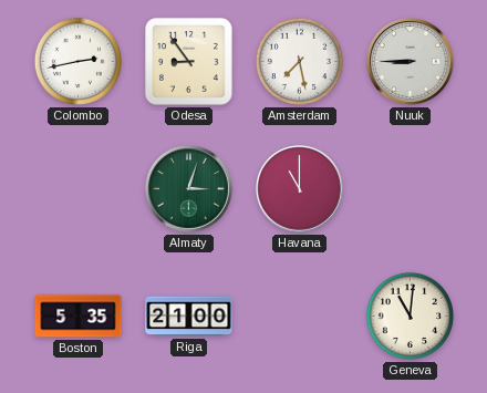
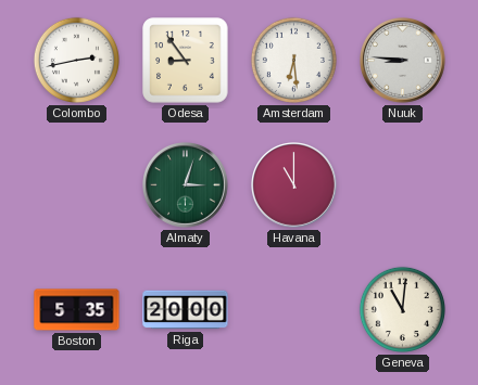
Amsterdam: 7:28 -> 6:29
Nuuk: 8:45 -> 8:46
Riga: 21:00 -> 20:00
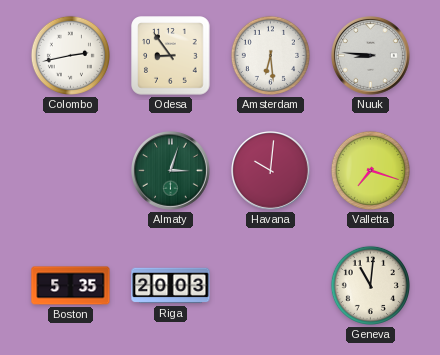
Havana: 11:00 -> 10:01
Valletta: none -> 7:18
Riga: 20:00 -> 20:03
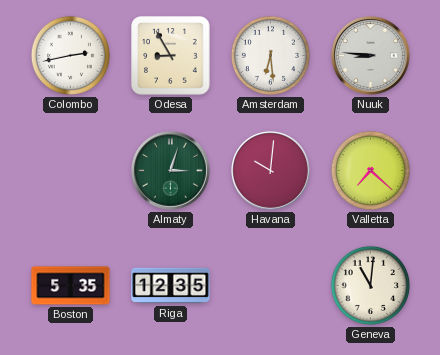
Odesa: 8:54 -> 8:55
Valletta: 7:18 -> 7:22
Riga: 20:03 -> 12:35
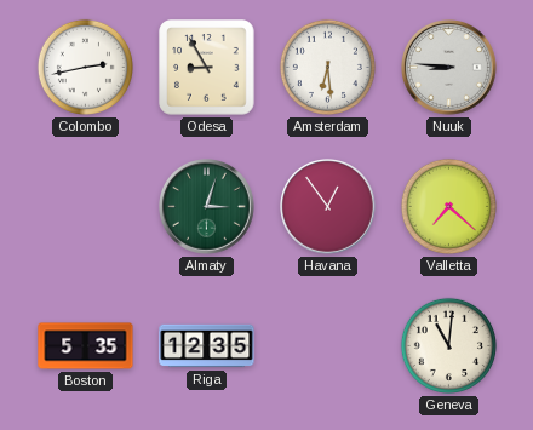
Havana: 10:01 -> 12:54
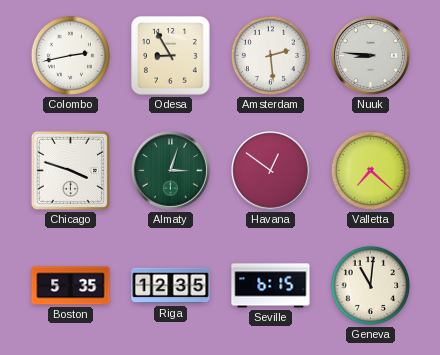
Amsterdam: 6:29 -> 2:29
Chicago: none -> 3:48
Havana: 12:54 -> 12:51
Seville: none -> 6:15
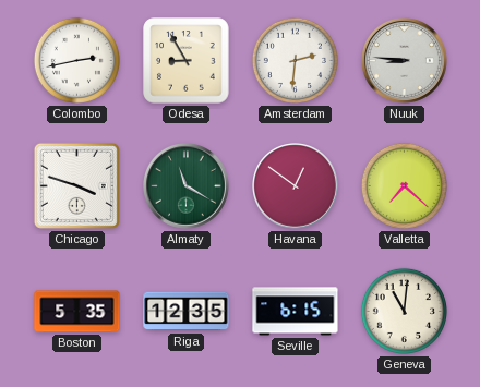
Amsterdam: 2:29 -> 2:31
Almaty: 3:03 -> 11:20
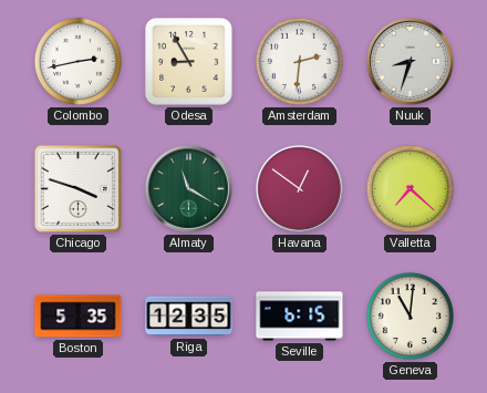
Nuuk: 8:46 -> 8:33
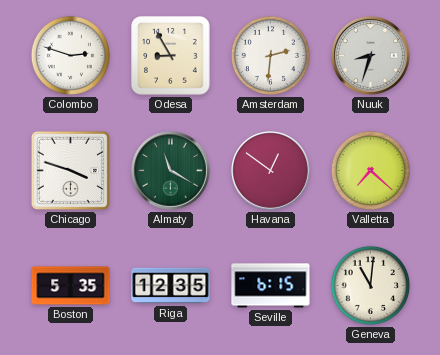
Colombo: 2:43 -> 2:48
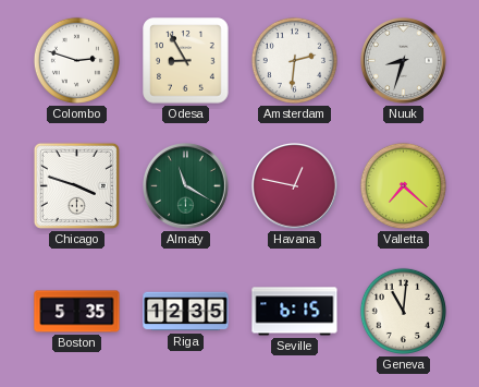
Havana: 12:51 -> 12:47
